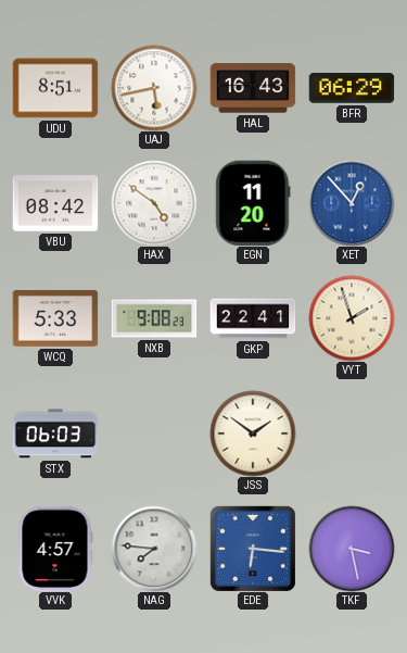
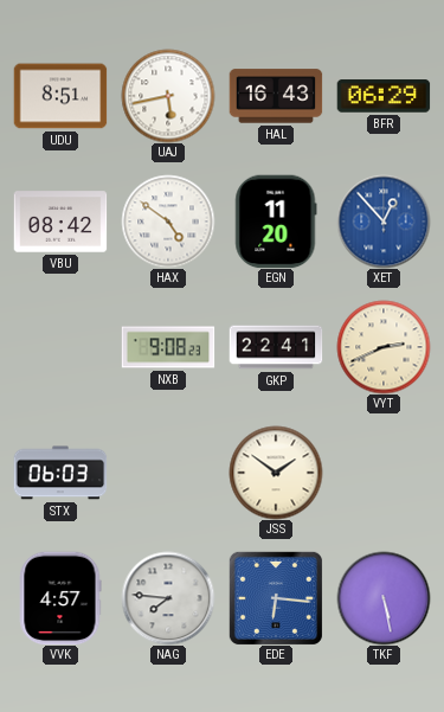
WCQ: 5:33 -> none
VYT: 1:57 -> 2:41
TKF: 3:28 -> 5:28
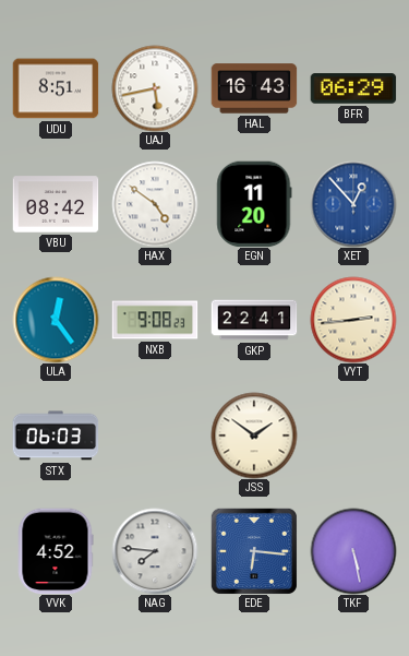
ULA: none -> 12:24
VYT: 2:41 -> 2:44
VVK: 4:57 -> 4:52
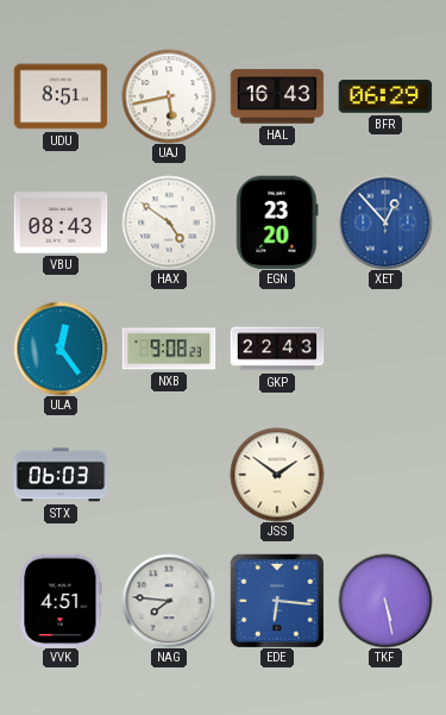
VBU: 08:42 -> 08:43
EGN: 11:20 -> 23:20
GKP: 22:41 -> 22:43
VYT: 2:44 -> none
VVK: 4:52 -> 4:51
